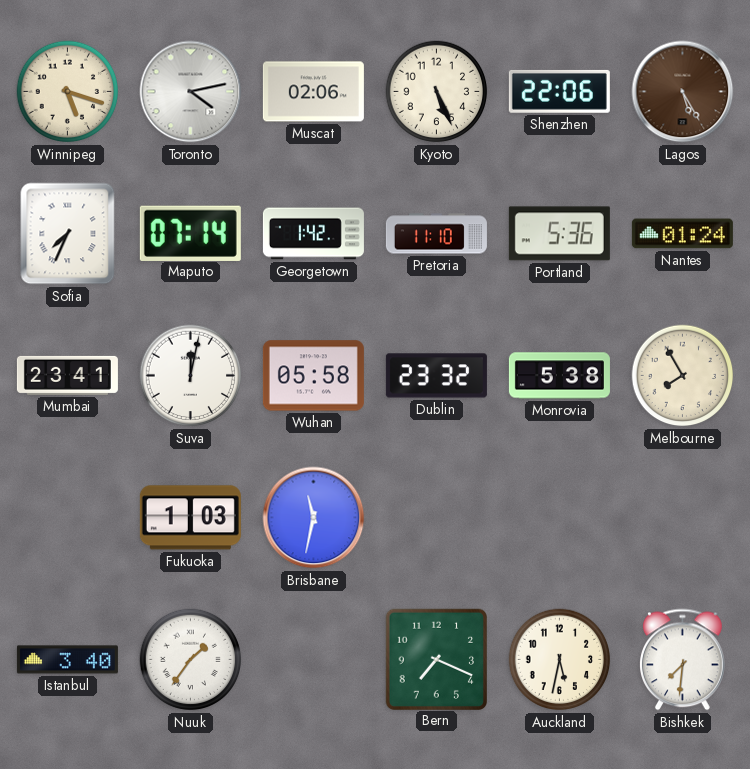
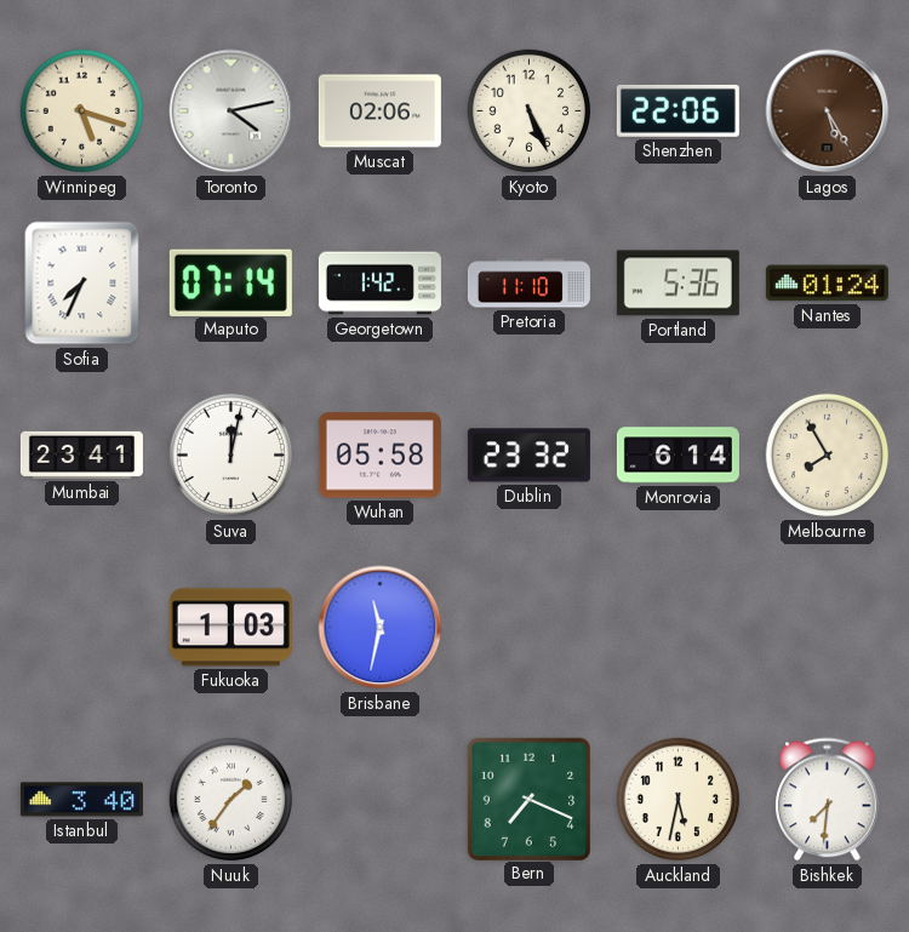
Monrovia: 5:38 -> 6:14
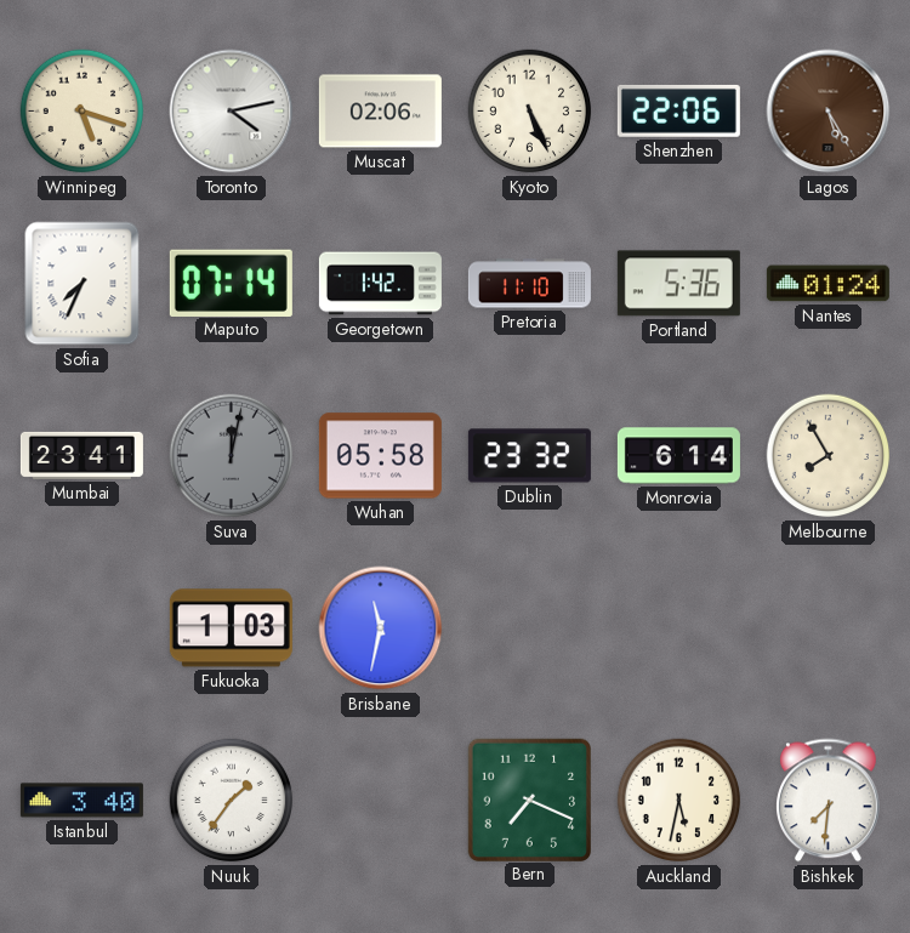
Suva dial: white -> grey
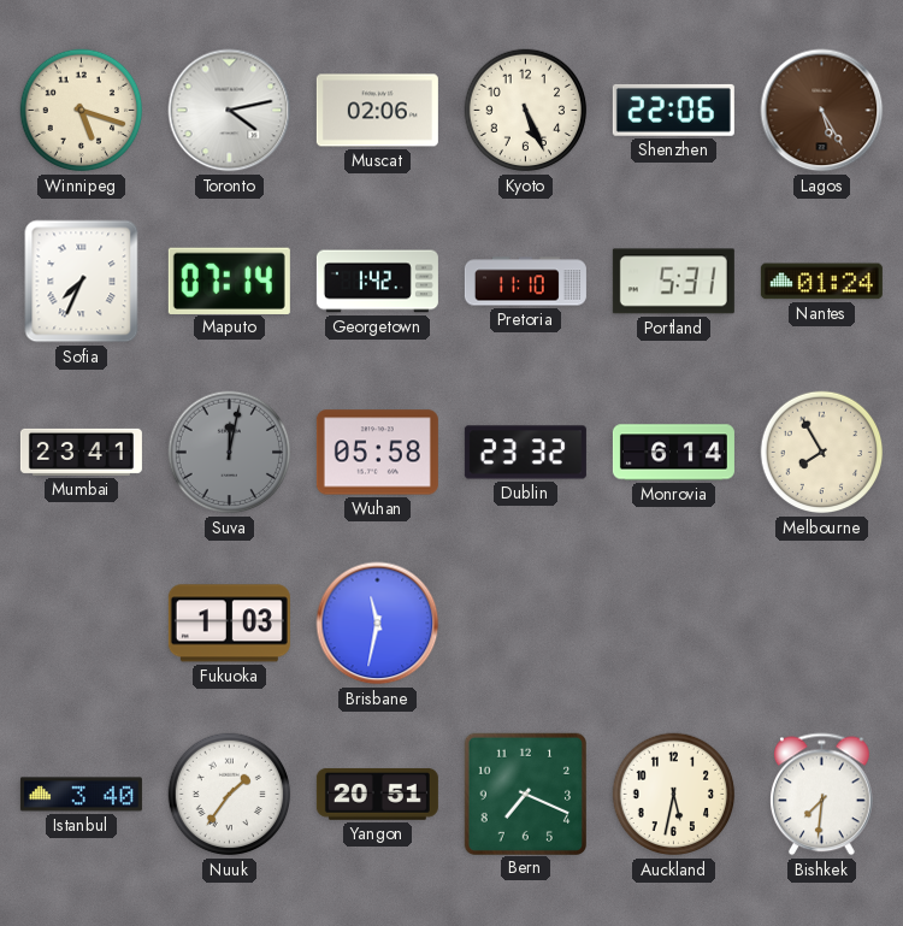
Portland: 5:36 -> 5:31
Yangon: none -> 20:51
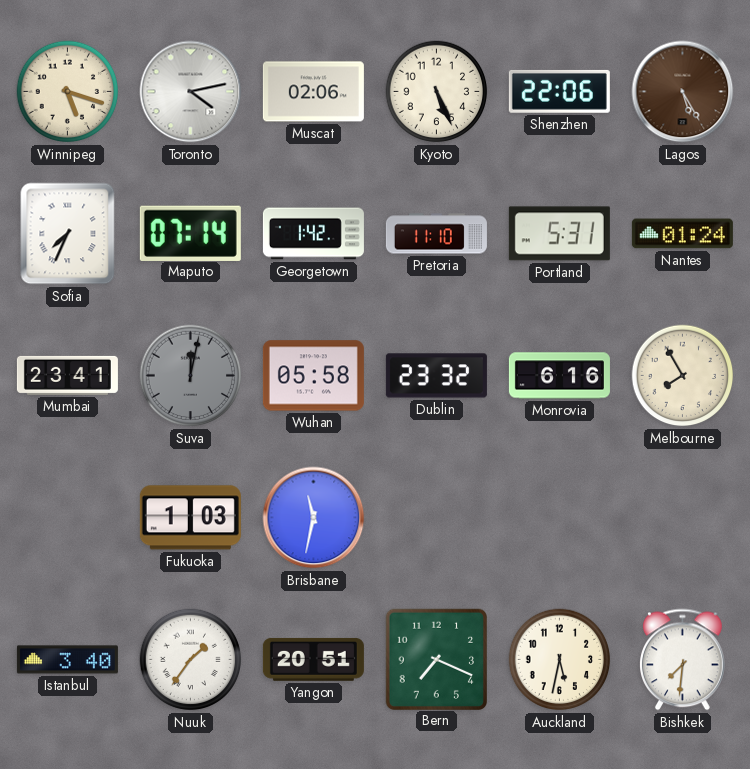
Monrovia: 6:14 -> 6:16
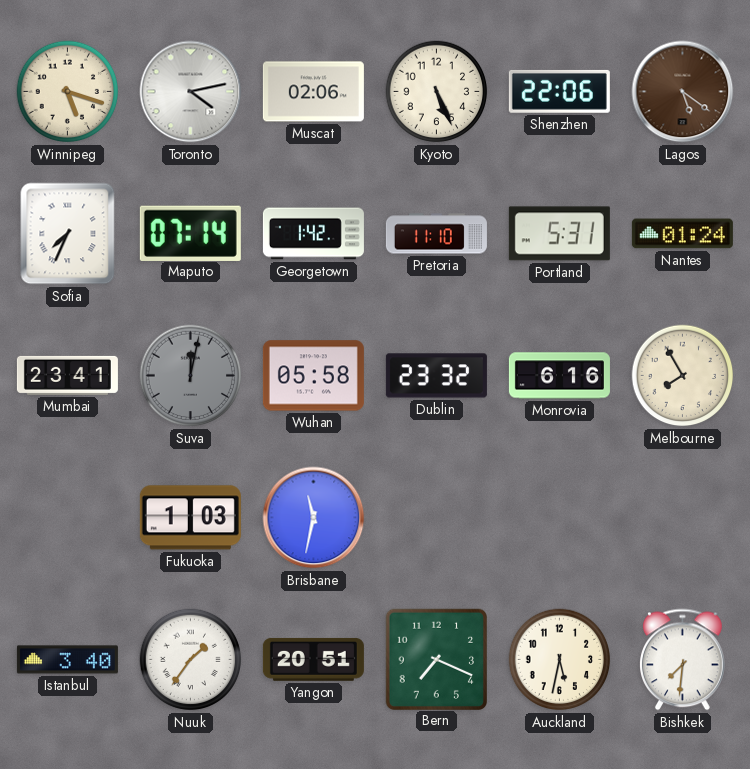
Lagos: 5:25 -> 5:21
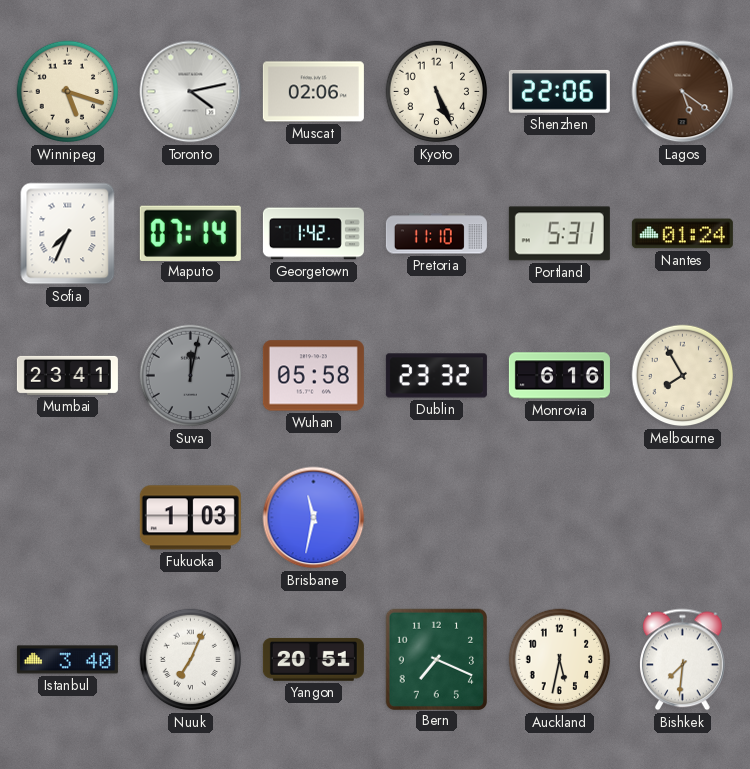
Nuuk: 1:36 -> 7:04
